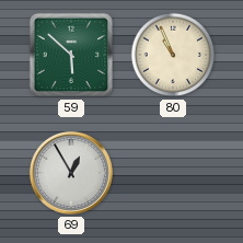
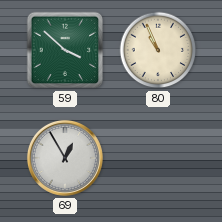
59: 5:52 -> 3:52
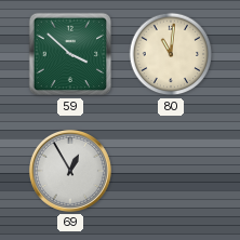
80: 10:56 -> 11:01
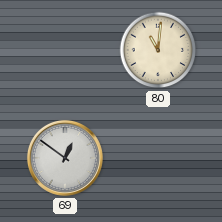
59: 3:52 -> none
69: 12:55 -> 12:51
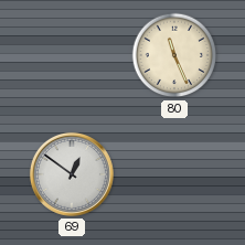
80: 11:01 -> 11:26
